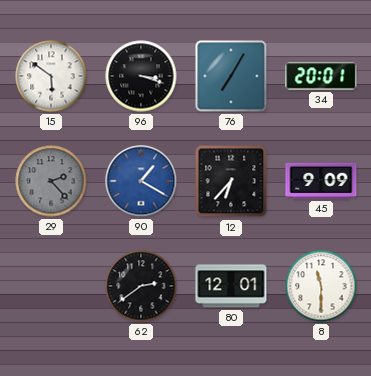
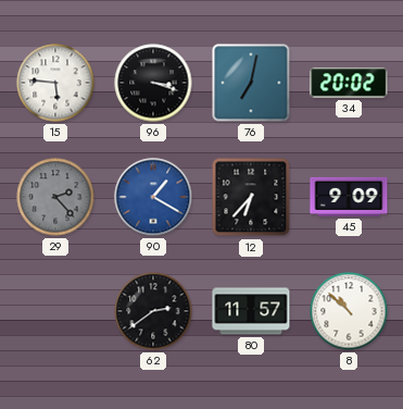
15: 5:51 -> 5:46
76: 7:05 -> 7:02
34: 20:01 -> 20:02
80: 12:01 -> 11:57
8: 11:30 -> 10:52
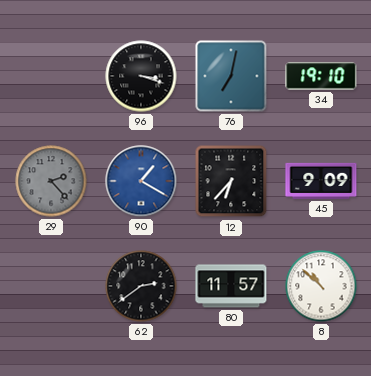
15: 5:46 -> none
34: 20:02 -> 19:10
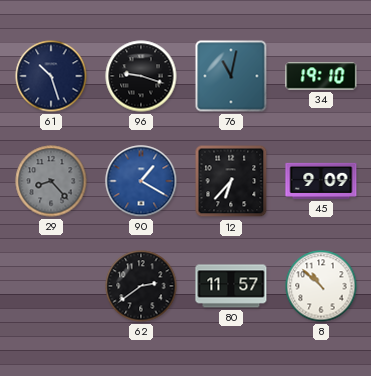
61: none -> 10:27
96: 3:18 -> 9:18
76: 7:02 -> 11:02
29: 2:23 -> 8:23
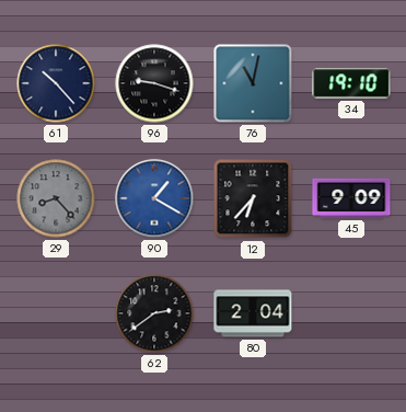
61: 10:27 -> 10:23
80: 11:57 -> 2:04
8: 10:52 -> none
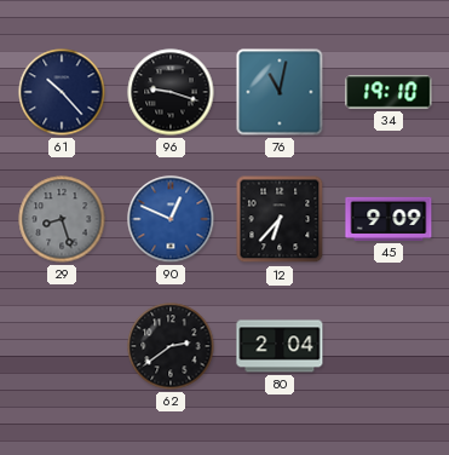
29: 8:23 -> 8:27
90: 1:20 -> 12:49
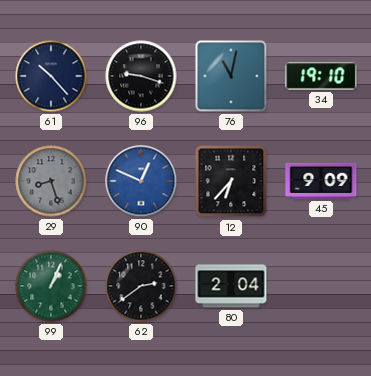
99: none -> 1:04
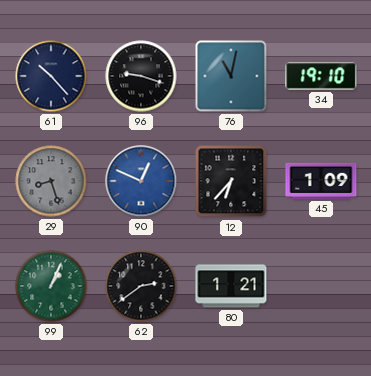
45: 9:09 -> 1:09
80: 2:04 -> 1:21
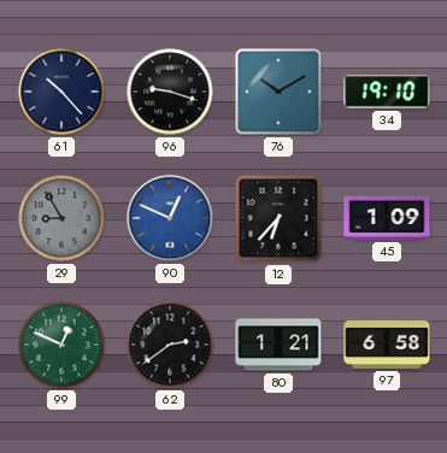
76: 11:02 -> 10:10
29: 8:27 -> 8:55
99: 1:04 -> 12:49
97: none -> 6:58
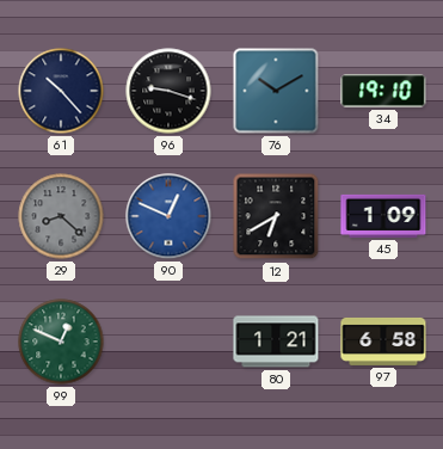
29: 8:55 -> 8:22
12: 6:37 -> 6:40
62: 2:39 -> none
